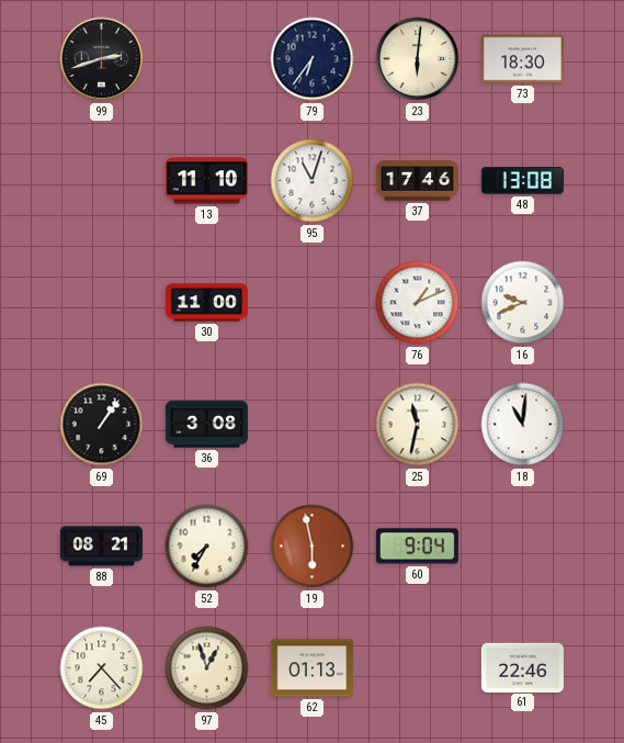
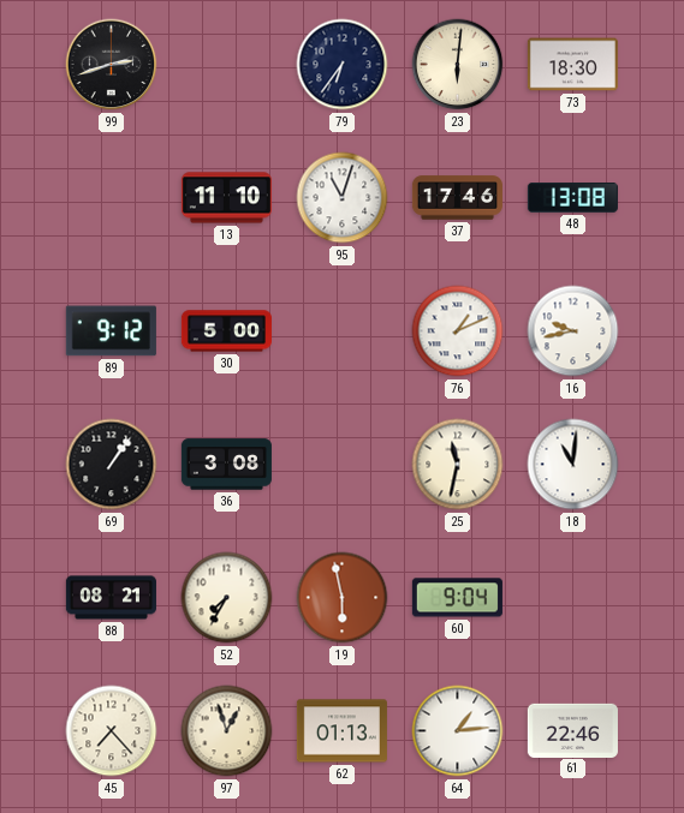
89: none -> 9:12
30: 11:00 -> 5:00
16: 9:41 -> 9:43
64: none -> 1:14
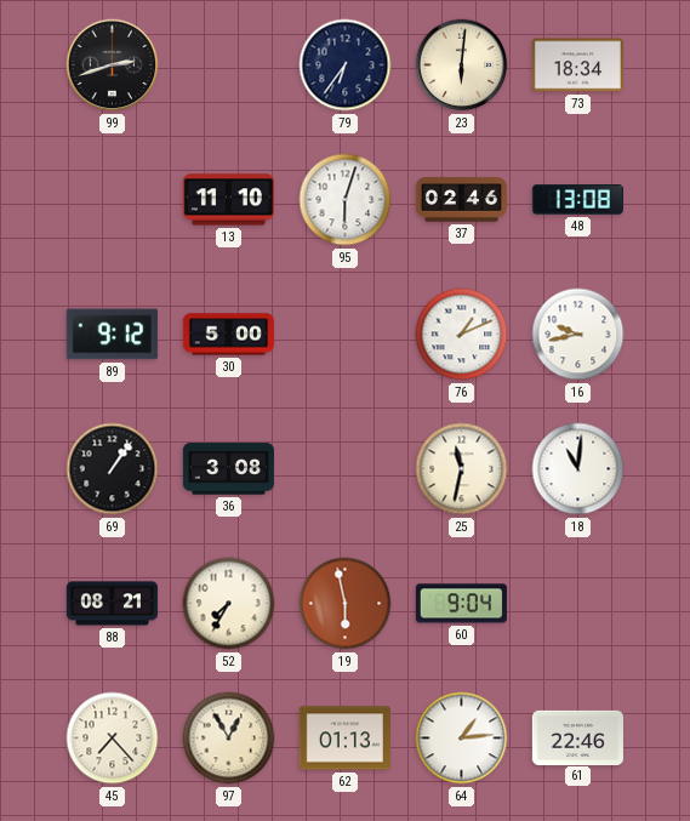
73: 18:30 -> 18:34
95: 11:03 -> 6:03
37: 17:46 -> 02:46
97: 12:57 -> 12:55
